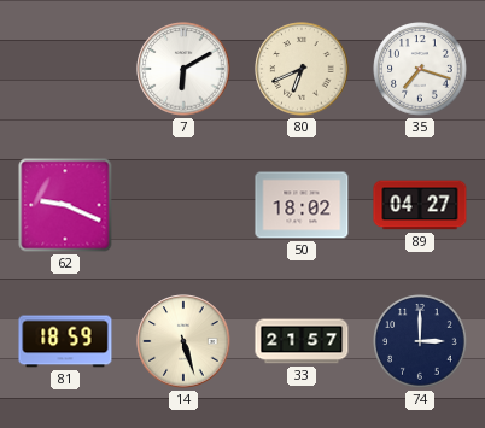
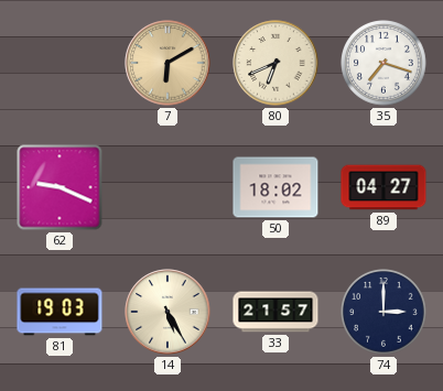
7 dial: white -> champagne
81: 18:59 -> 19:03
14: 5:27 -> 5:25
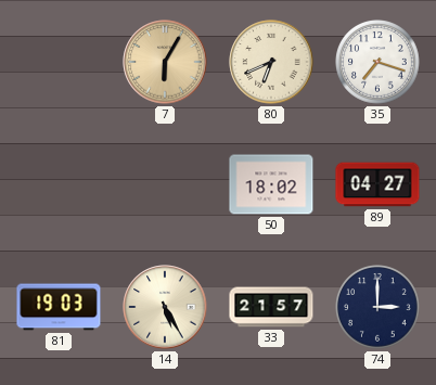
7: 6:10 -> 6:05
62: 9:19 -> none
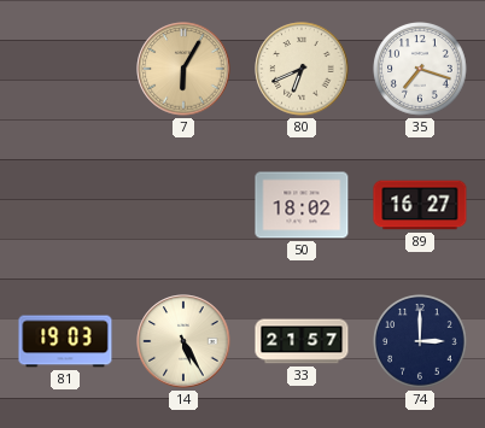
89: 04:27 -> 16:27
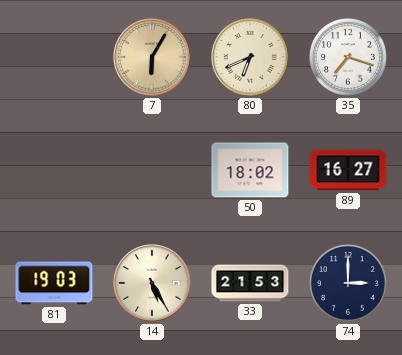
33: 21:57 -> 21:53
